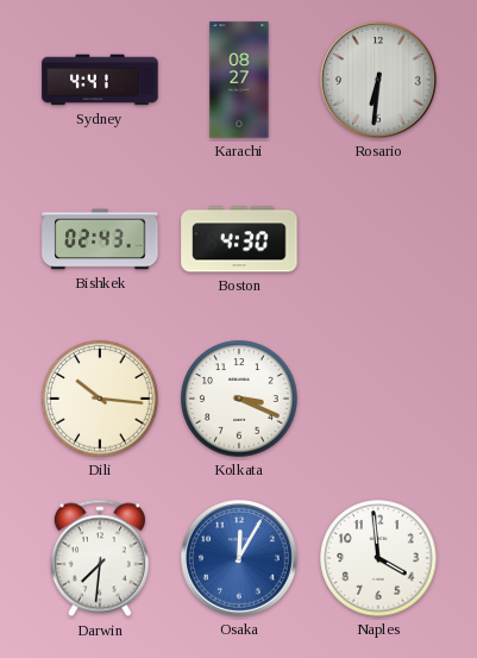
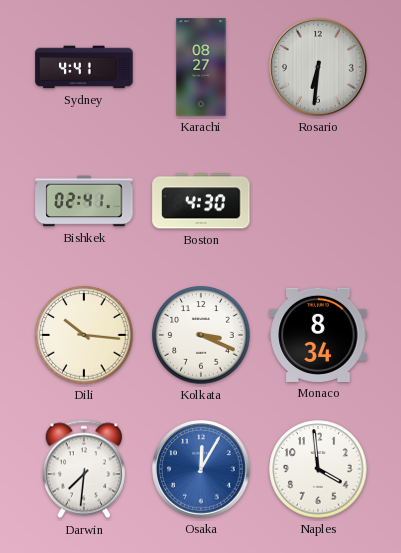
Bishkek: 02:43 -> 02:41
Monaco: none -> 8:34
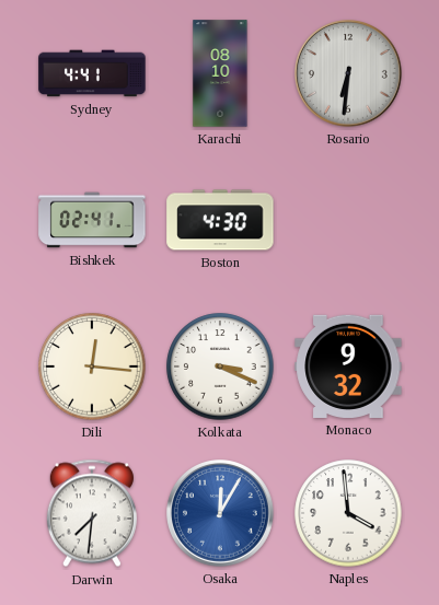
Karachi: 08:27 -> 08:10
Dili: 10:16 -> 12:16
Monaco: 8:34 -> 9:32
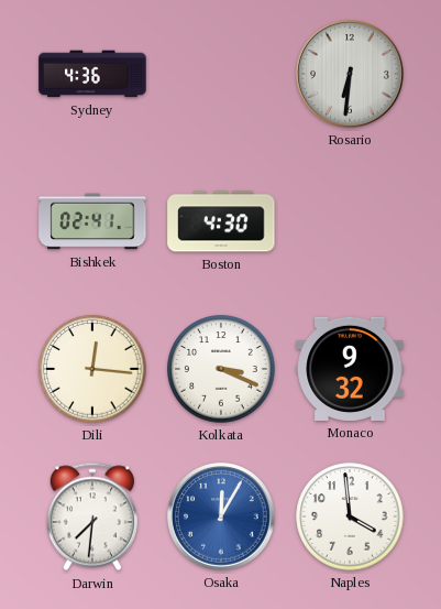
Sydney: 4:41 -> 4:36
Karachi: 08:10 -> none
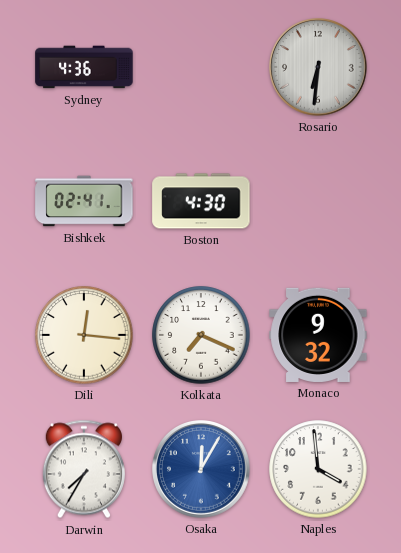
Kolkata: 3:19 -> 7:19
Darwin: 7:31 -> 7:35
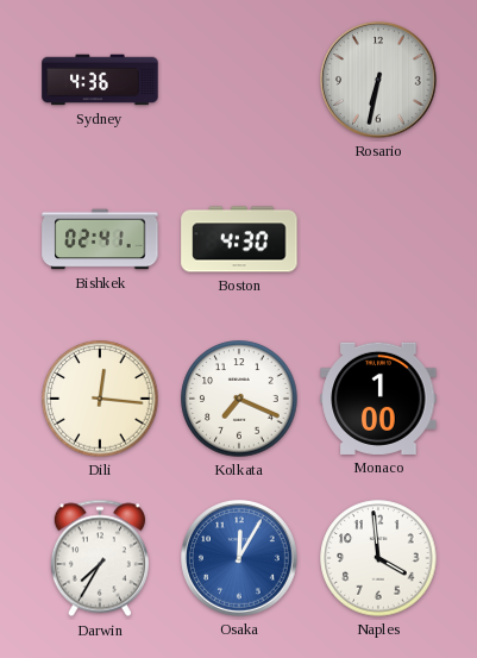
Rosario: 6:31 -> 6:32
Monaco: 9:32 -> 1:00
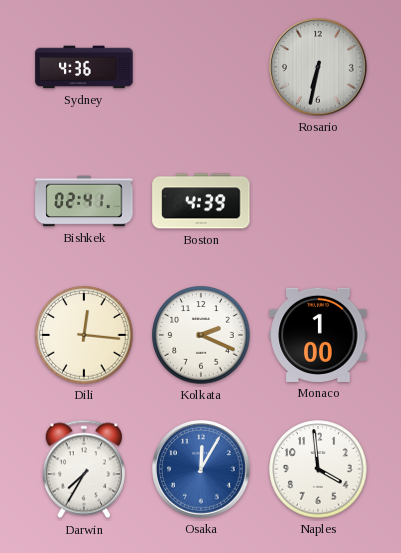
Boston: 4:30 -> 4:39
Kolkata: 7:19 -> 2:19
